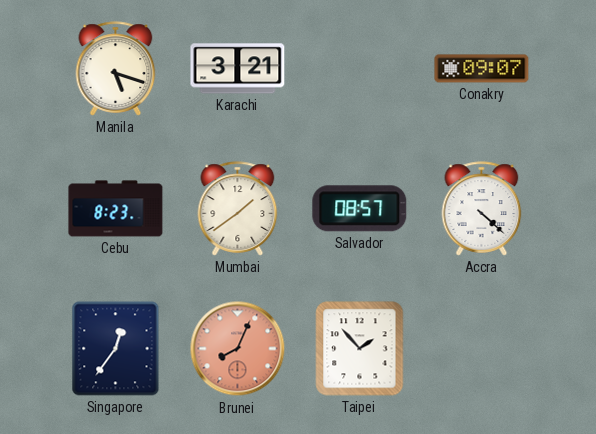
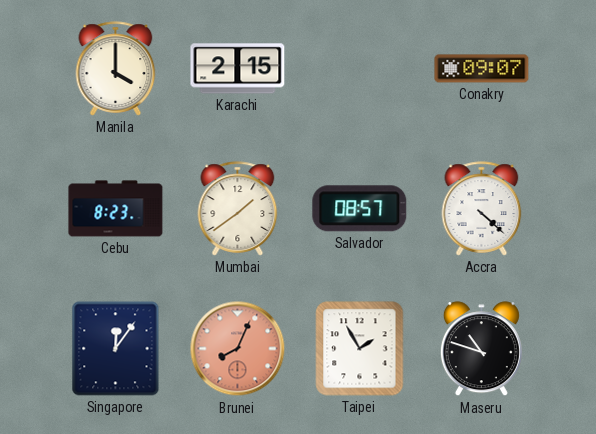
Manila: 5:18 -> 4:00
Karachi: 3:21 -> 2:15
Singapore: 12:36 -> 12:06
Taipei: 1:53 -> 1:55
Maseru: none -> 10:48
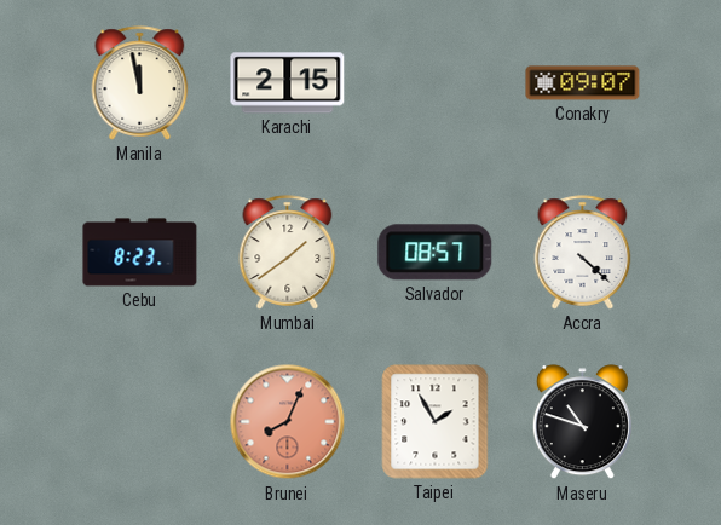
Manila: 4:00 -> 11:58
Singapore: 12:06 -> none
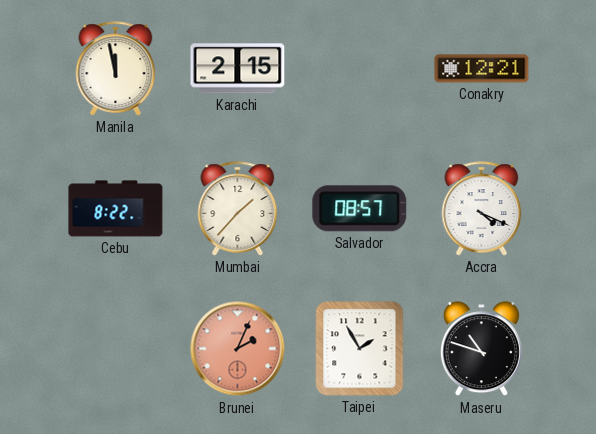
Conakry: 09:07 -> 12:21
Cebu: 8:23 -> 8:22
Mumbai: 1:39 -> 1:37
Accra: 4:22 -> 4:19
Brunei: 8:04 -> 2:04
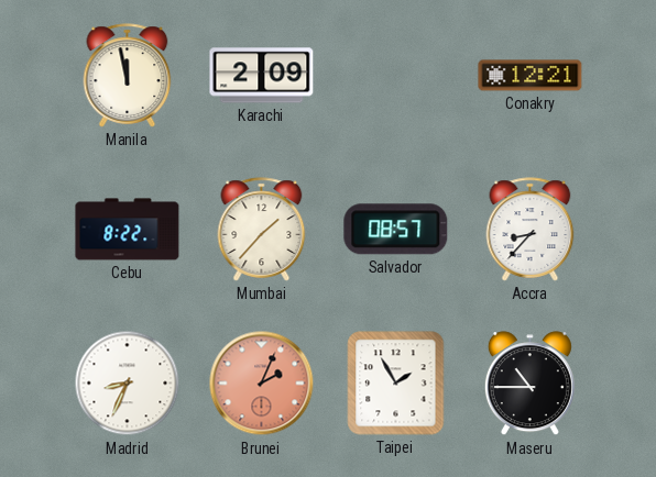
Karachi: 2:15 -> 2:09
Accra: 4:19 -> 8:37
Madrid: none -> 8:34
Maseru: 10:48 -> 10:45
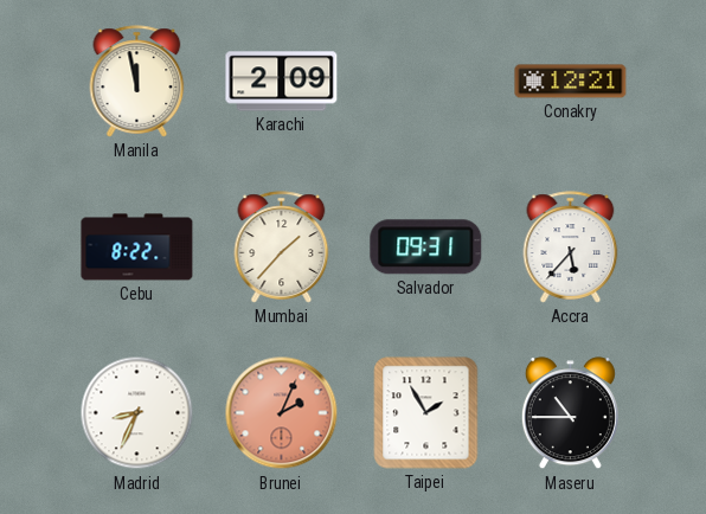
Salvador: 08:57 -> 09:31
Accra: 8:37 -> 5:37
